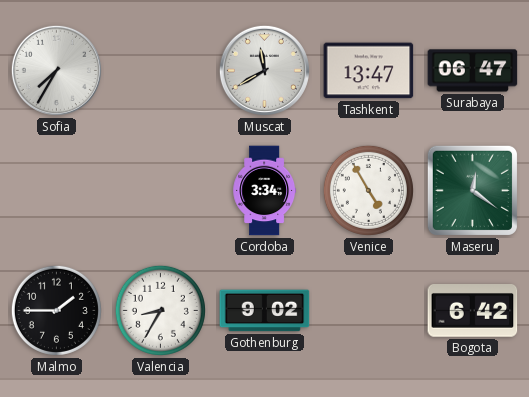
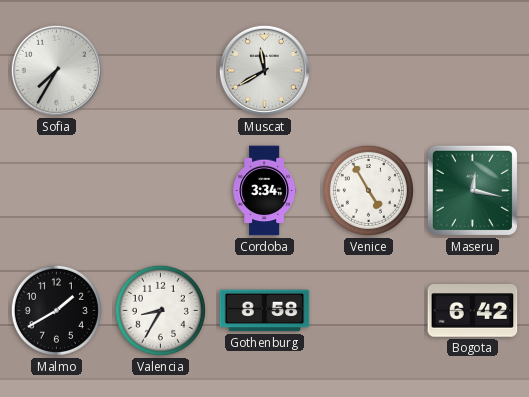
Tashkent: 13:47 -> none
Surabaya: 06:47 -> none
Maseru: 12:21 -> 12:17
Malmo: 1:45 -> 1:40
Gothenburg: 9:02 -> 8:58
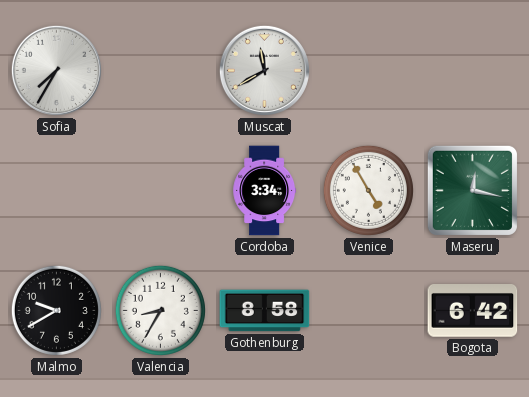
Malmo: 1:40 -> 9:40
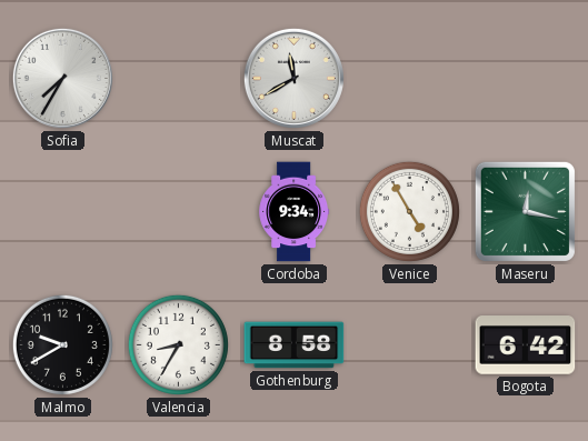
Cordoba: 3:34 -> 9:34
